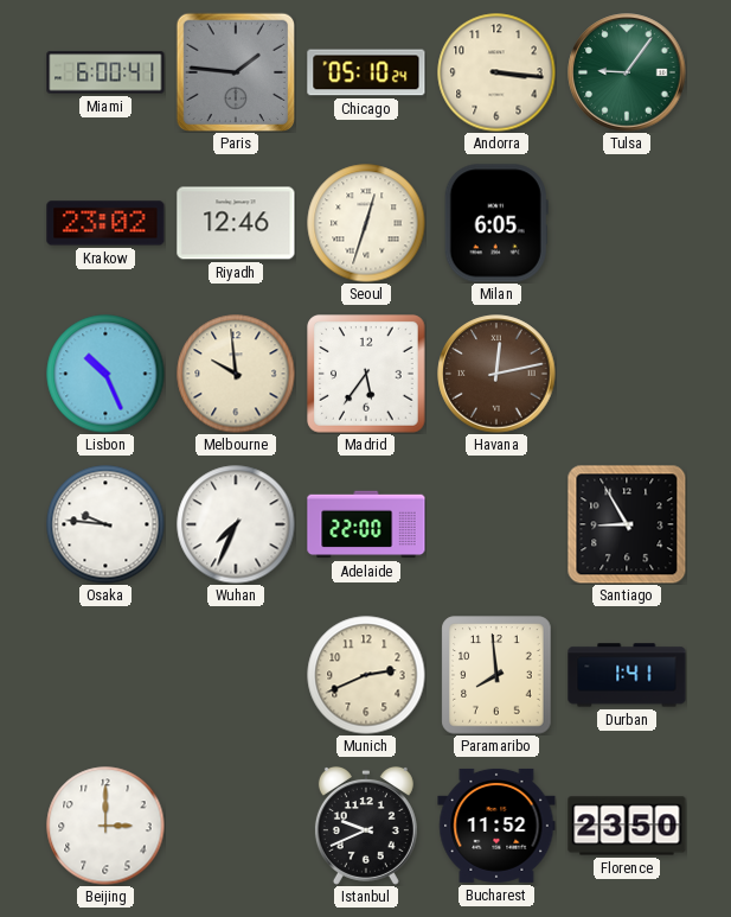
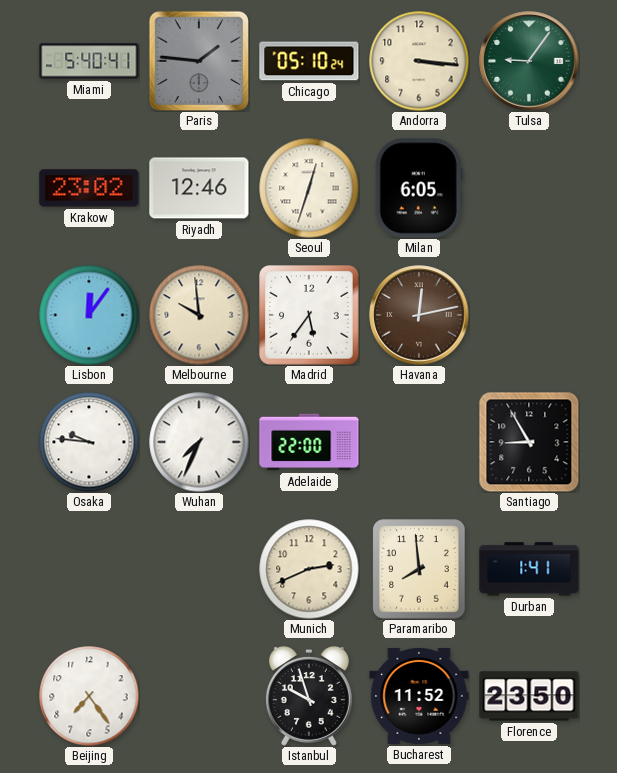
Miami: 6:00 -> 5:40
Lisbon: 10:26 -> 12:06
Beijing: 3:00 -> 7:24
Istanbul: 9:41 -> 9:57
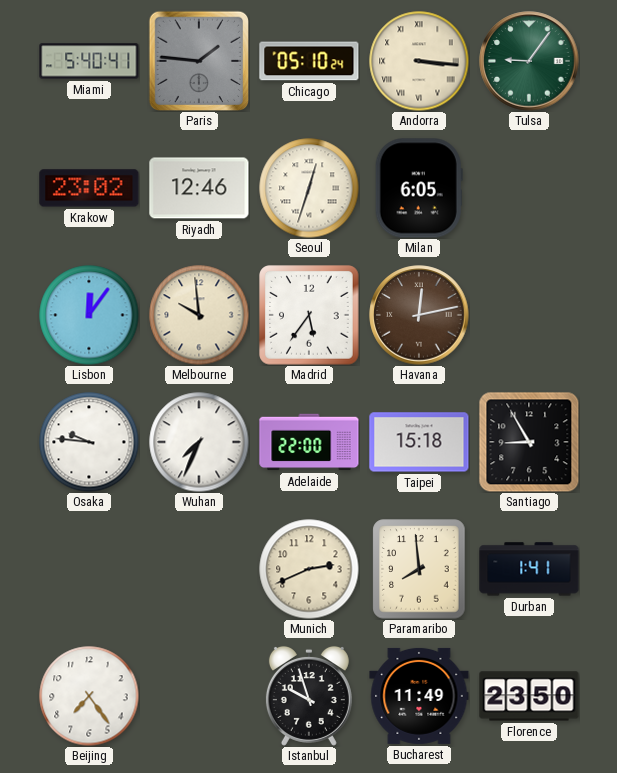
Andorra numerals: Arabic -> Roman
Taipei: none -> 15:18
Bucharest: 11:52 -> 11:49
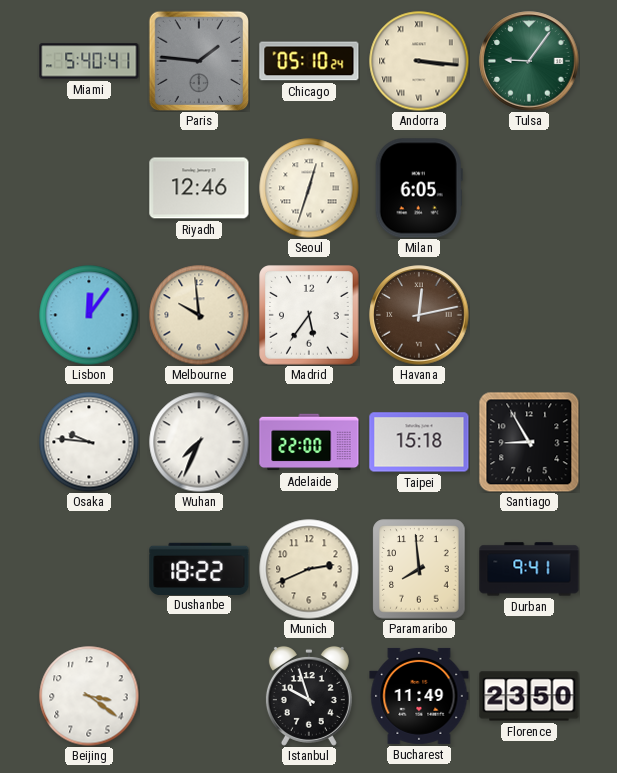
Krakow: 23:02 -> none
Dushanbe: none -> 18:22
Durban: 1:41 -> 9:41
Beijing: 7:24 -> 3:21
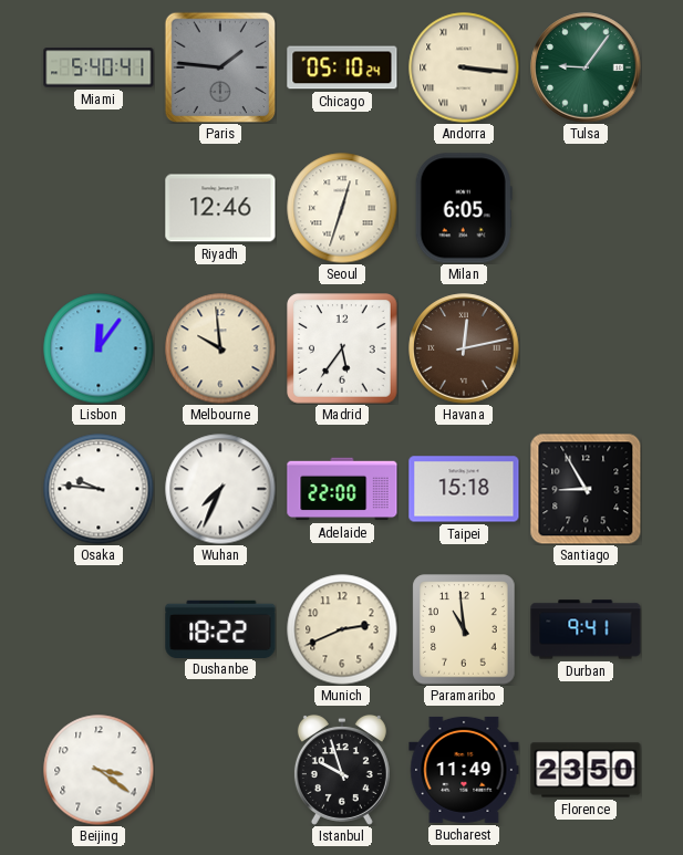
Paramaribo: 7:59 -> 10:59
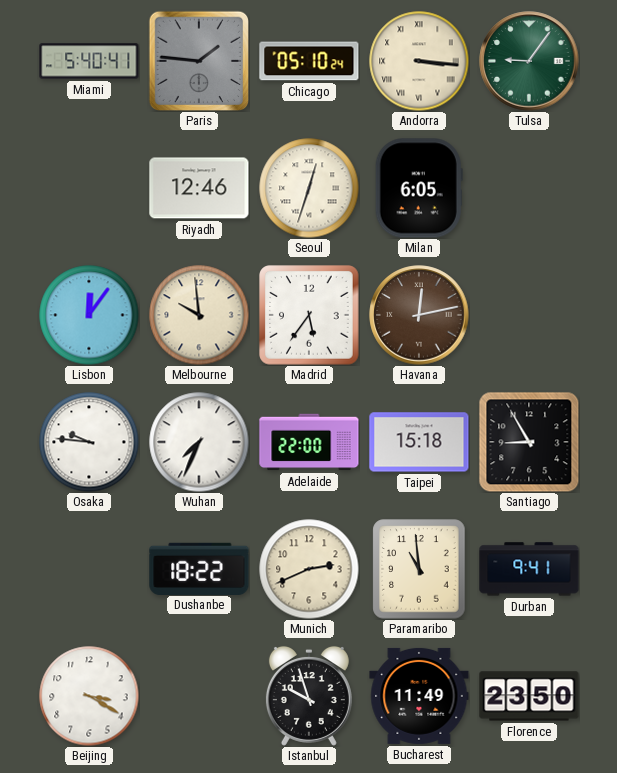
Beijing: 3:21 -> 3:20
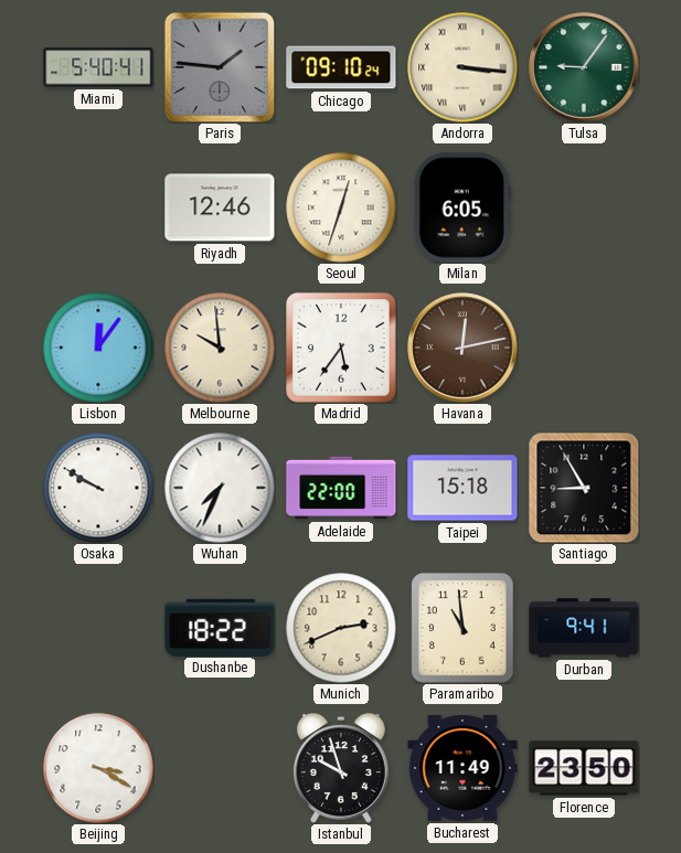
Chicago: 05:10 -> 09:10
Osaka: 9:46 -> 9:50
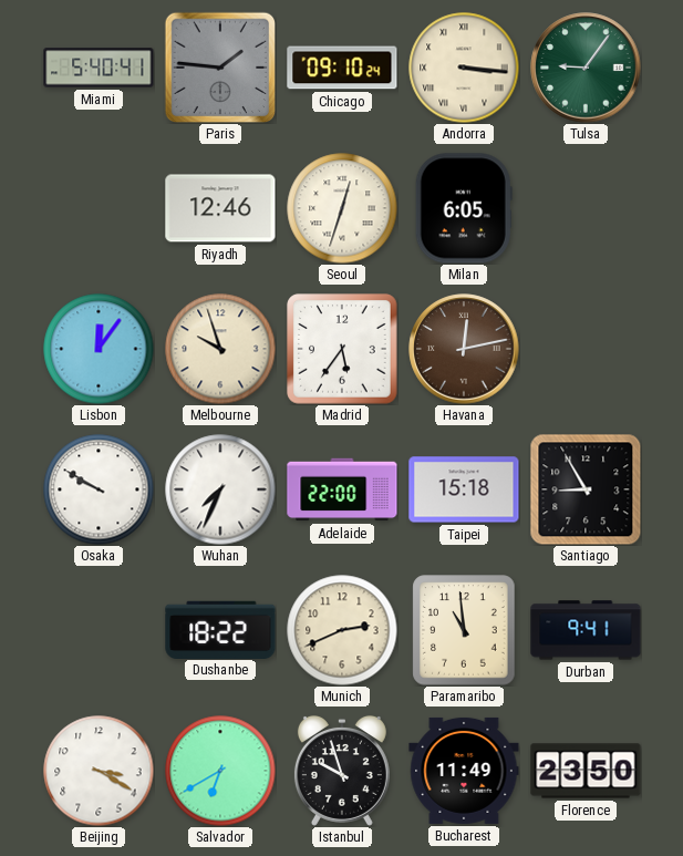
Melbourne: 9:59 -> 9:57
Salvador: none -> 6:40
